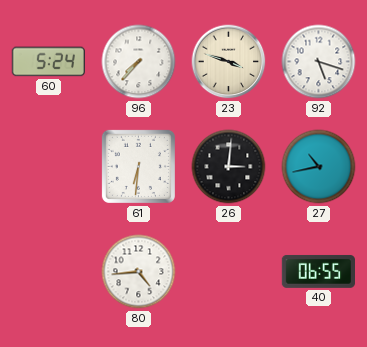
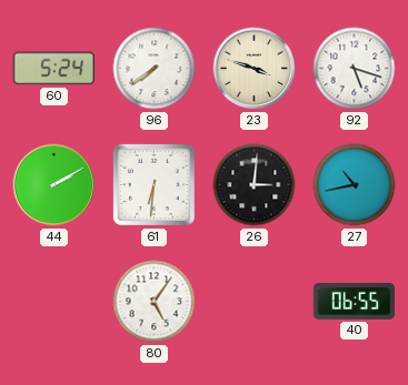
96: 7:37 -> 7:39
44: none -> 2:10
80: 4:44 -> 5:06
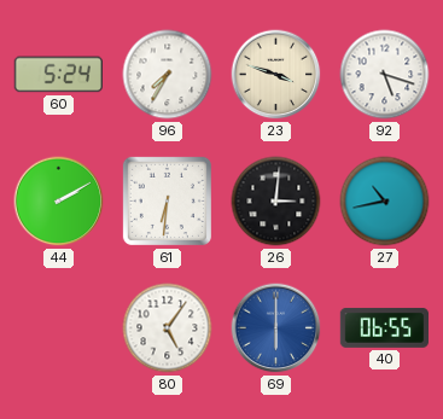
96: 7:39 -> 7:35
69: none -> 6:00
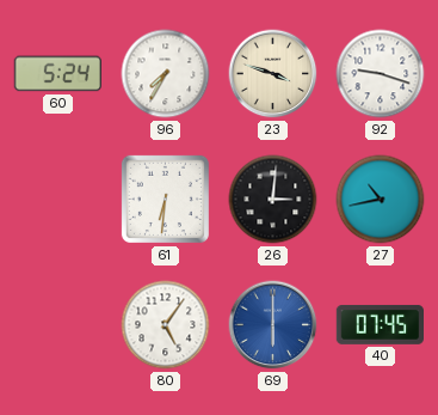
92: 5:18 -> 9:18
44: 2:10 -> none
40: 06:55 -> 07:45
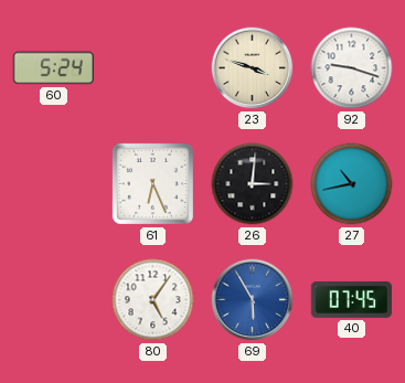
96: 7:35 -> none
61: 6:31 -> 6:26
69: 6:00 -> 5:55
